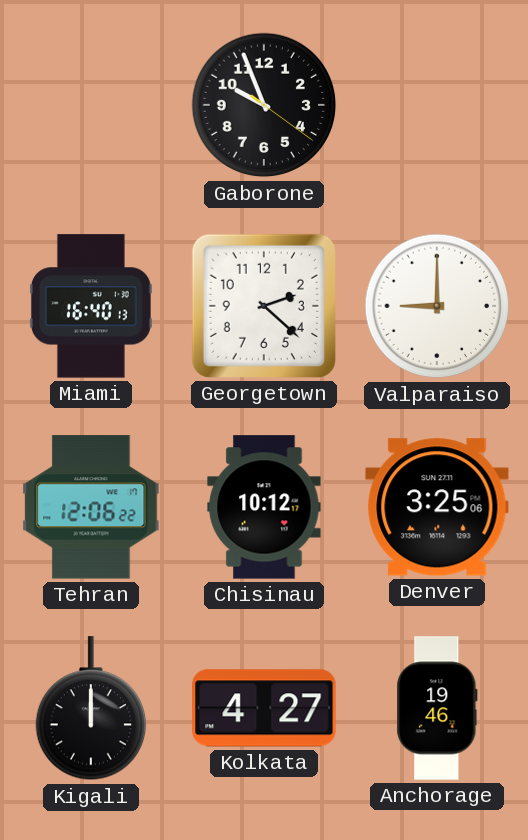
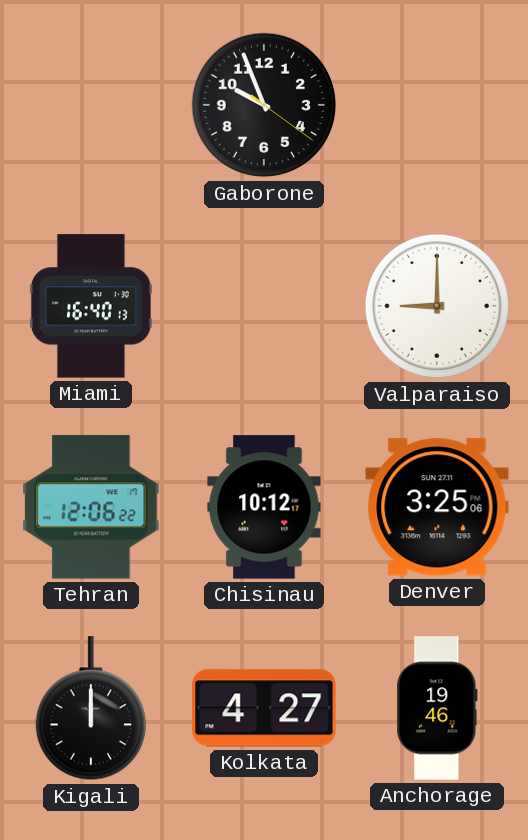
Georgetown: 2:22 -> none
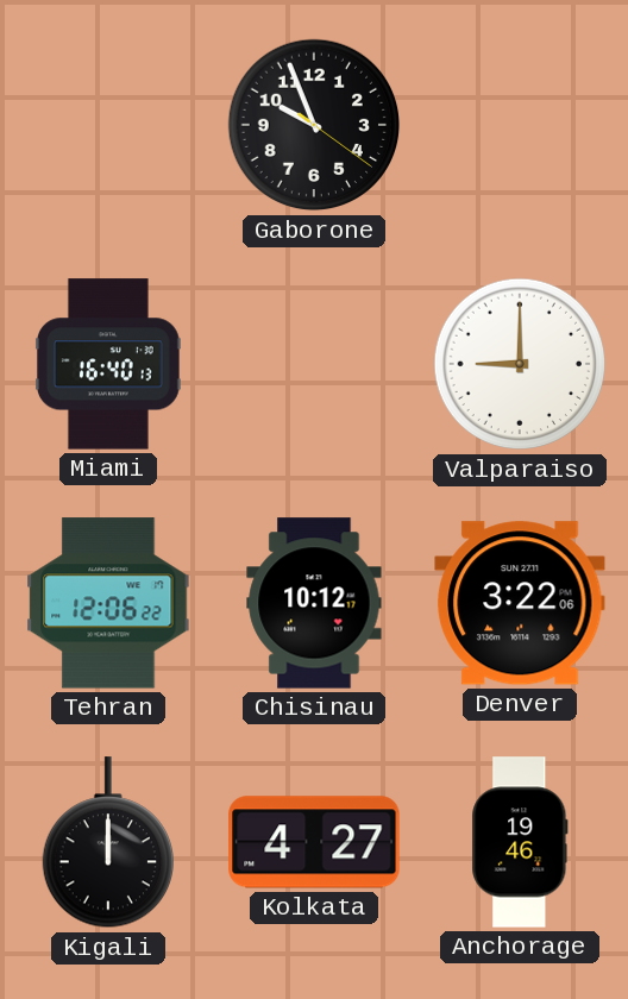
Denver: 3:25 -> 3:22
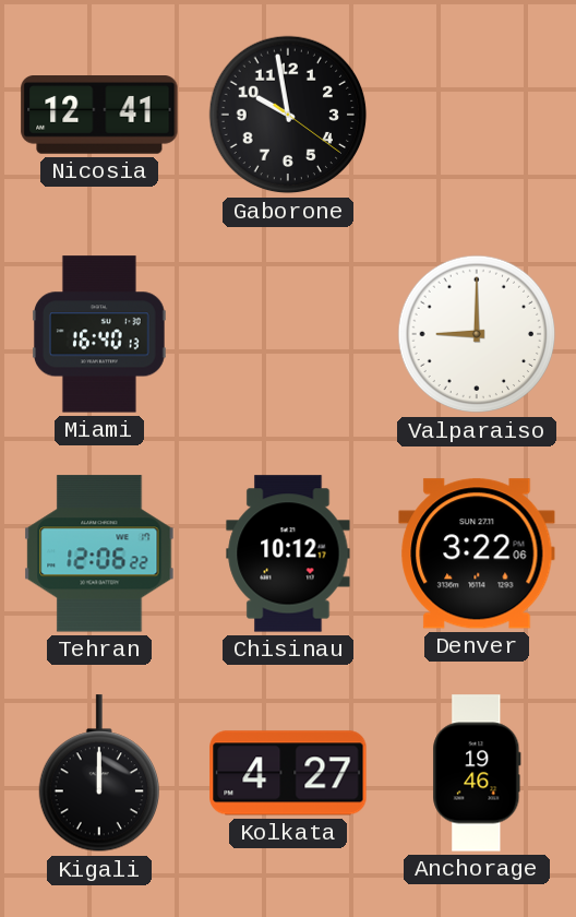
Nicosia: none -> 12:41
Gaborone: 9:56 -> 9:58
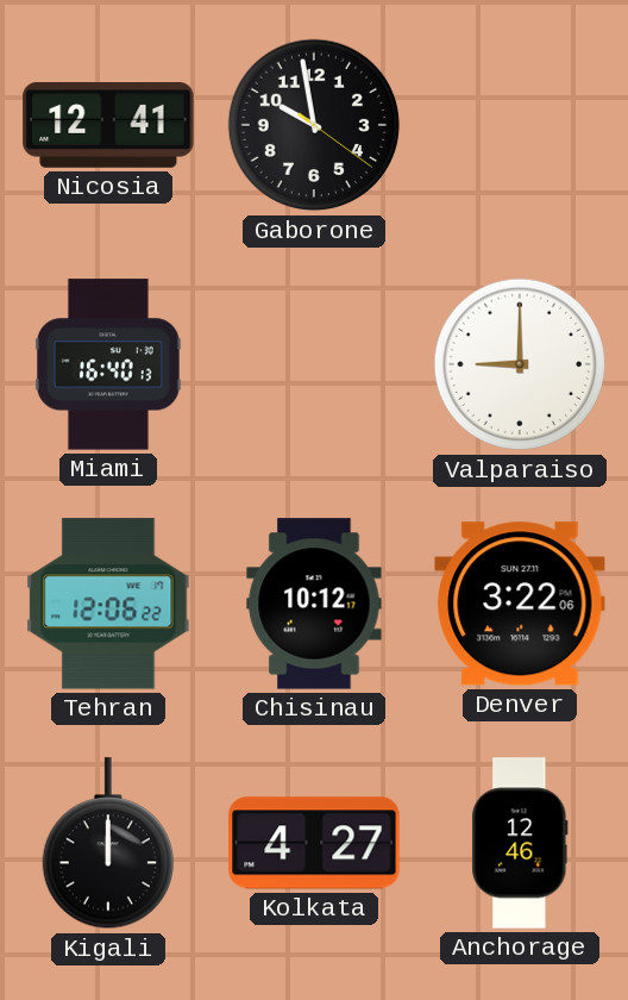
Anchorage: 19:46 -> 12:46
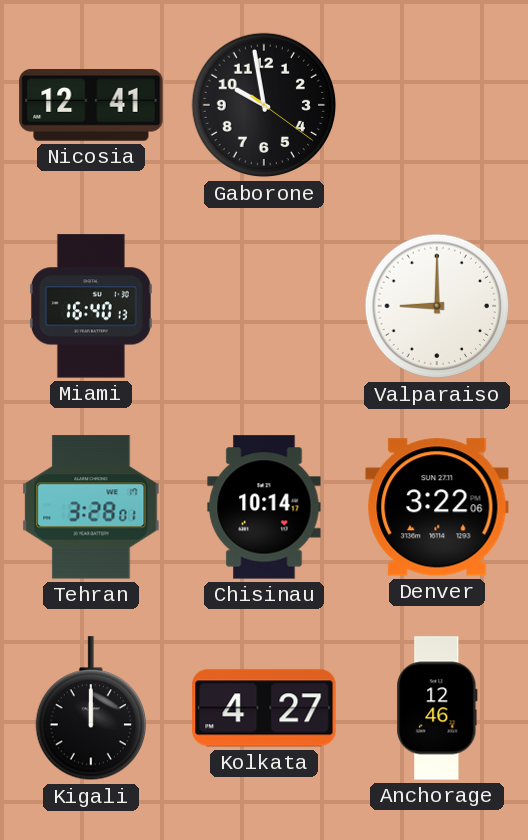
Tehran: 12:06 -> 3:28
Chisinau: 10:12 -> 10:14
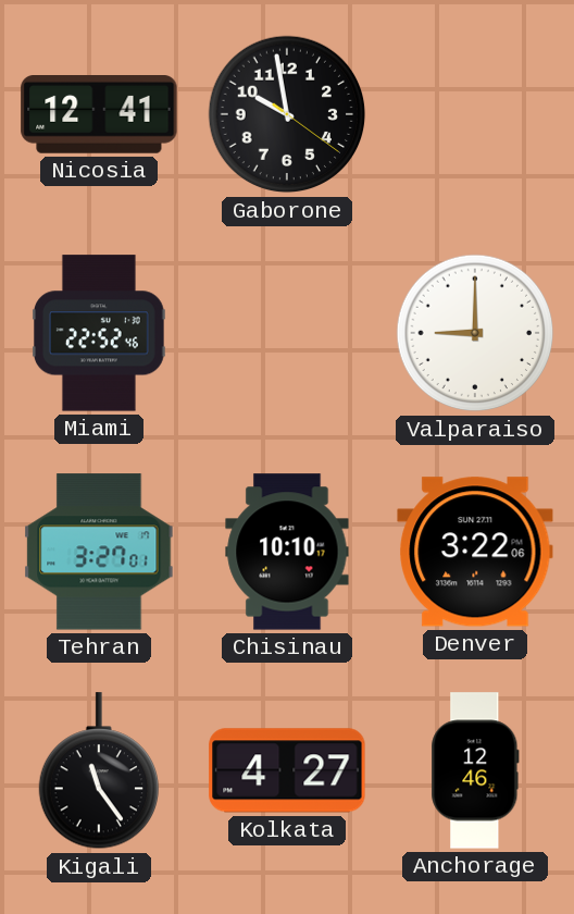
Miami: 16:40 -> 22:52
Tehran: 3:28 -> 3:27
Chisinau: 10:14 -> 10:10
Kigali: 12:00 -> 11:24
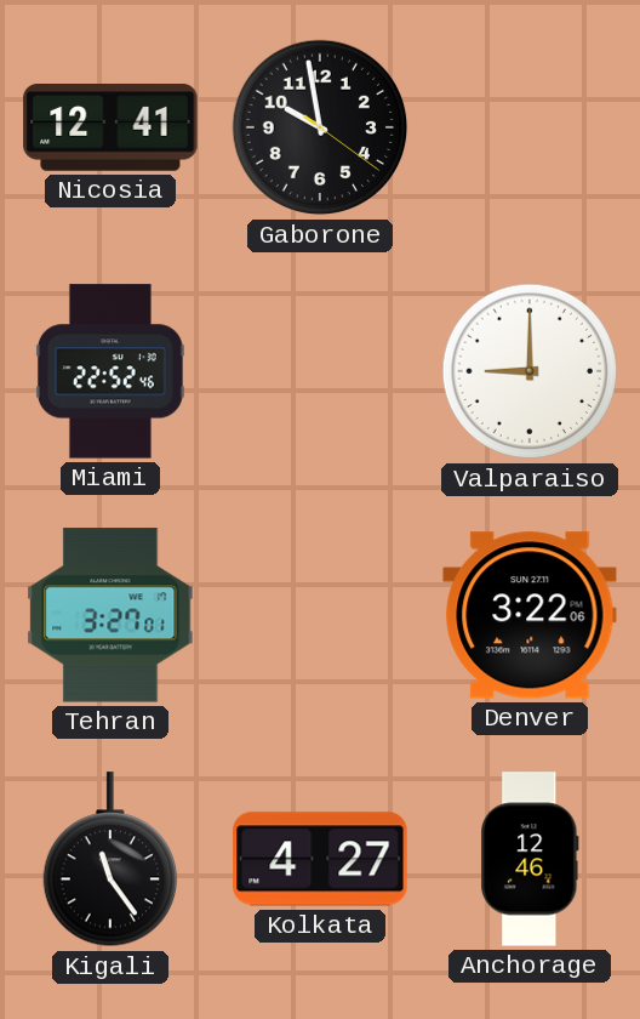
Chisinau: 10:10 -> none
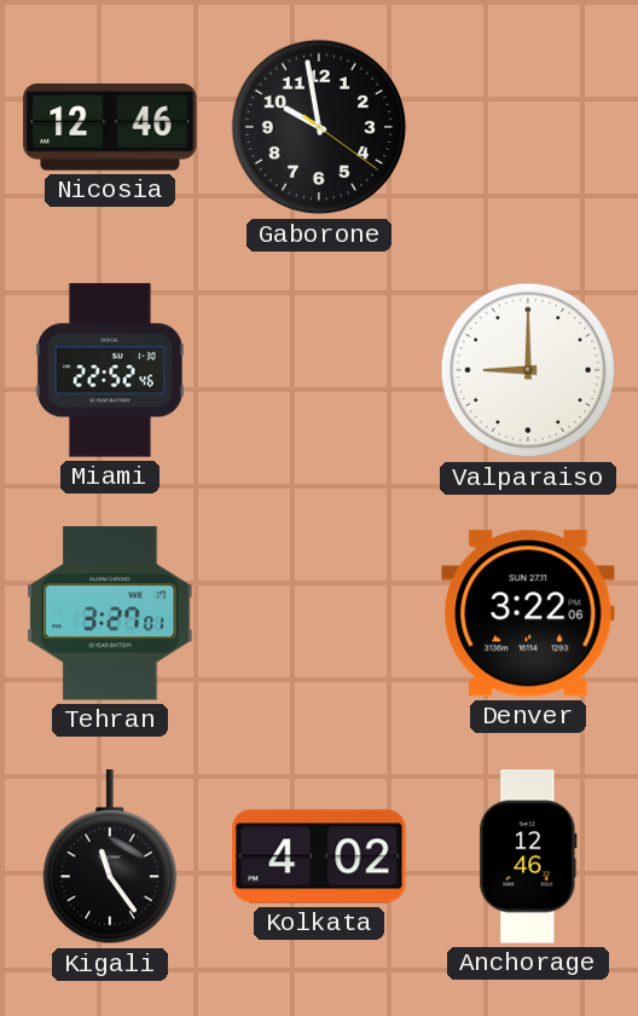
Nicosia: 12:41 -> 12:46
Kolkata: 4:27 -> 4:02
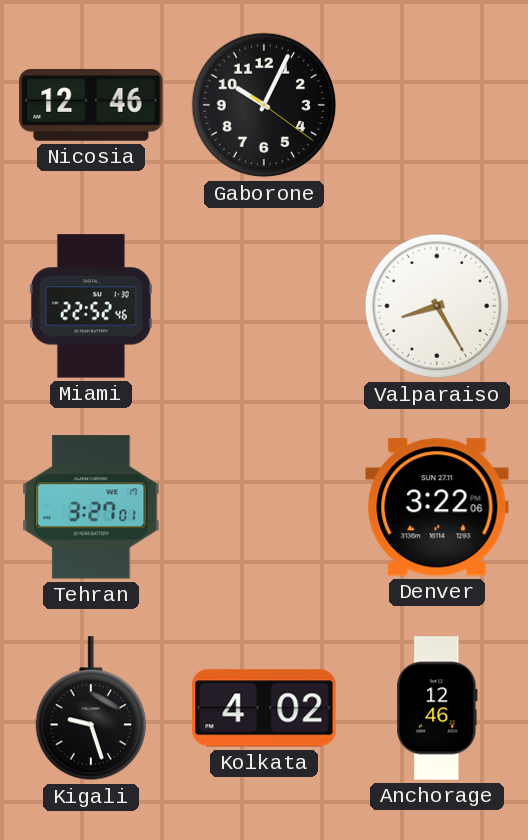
Gaborone: 9:58 -> 10:04
Valparaiso: 9:00 -> 8:25
Kigali: 11:24 -> 9:27
